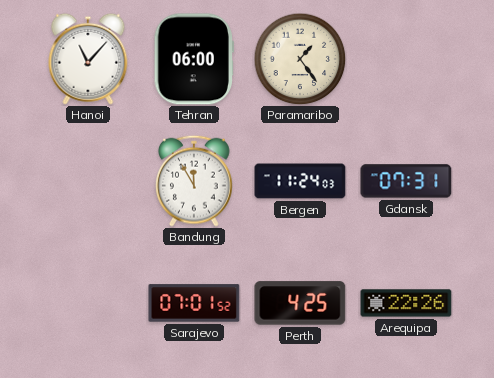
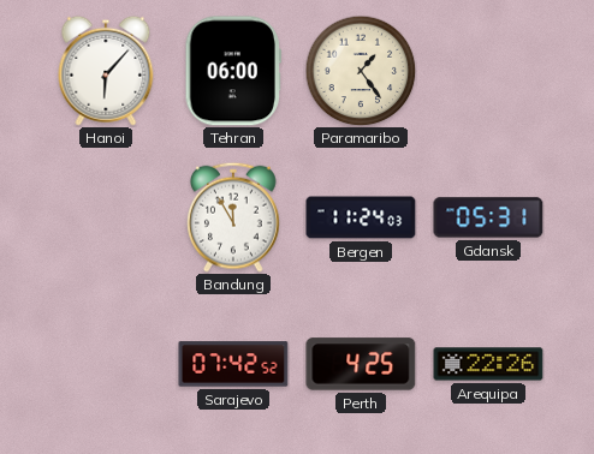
Hanoi: 11:07 -> 6:07
Gdansk: 07:31 -> 05:31
Sarajevo: 07:01 -> 07:42
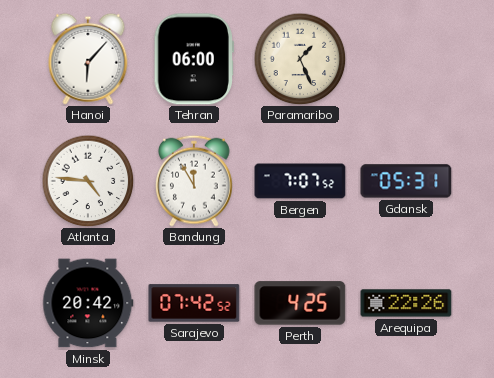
Paramaribo: 1:24 -> 1:26
Atlanta: none -> 4:46
Bergen: 11:24 -> 7:07
Minsk: none -> 20:42
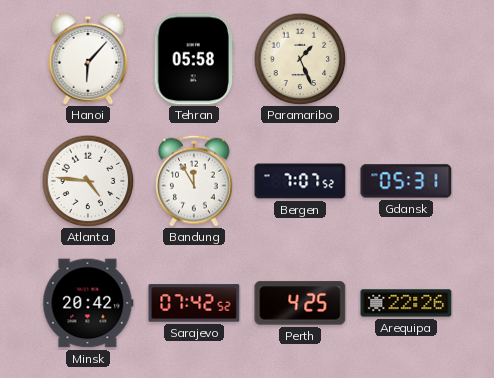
Tehran: 06:00 -> 05:58
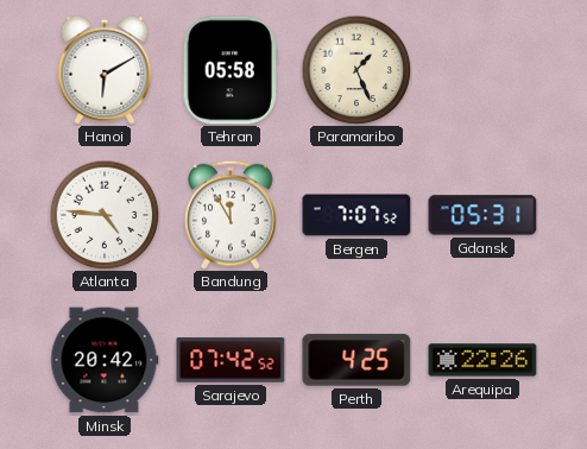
Hanoi: 6:07 -> 6:10
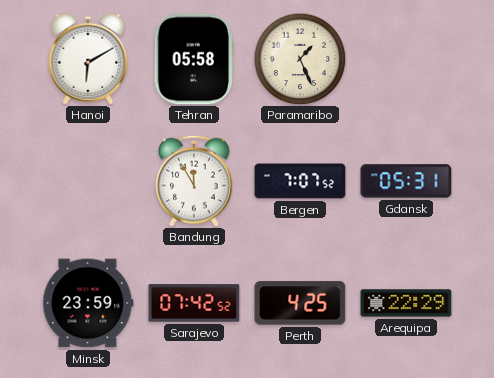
Atlanta: 4:46 -> none
Minsk: 20:42 -> 23:59
Arequipa: 22:26 -> 22:29
